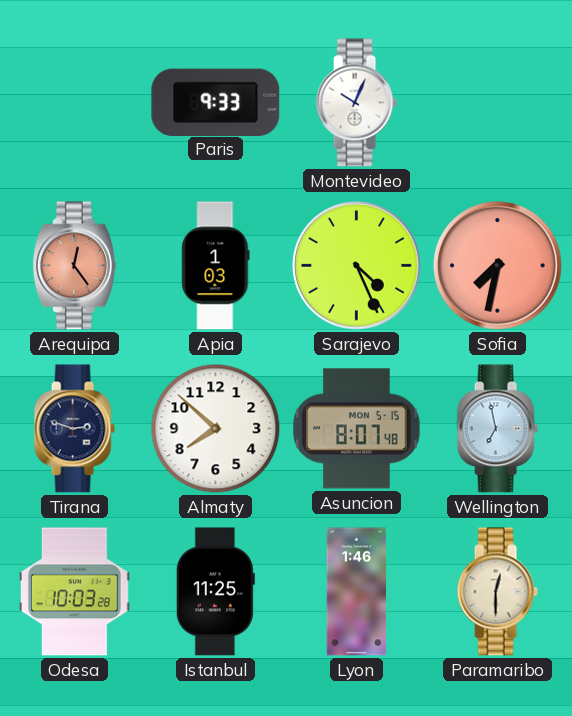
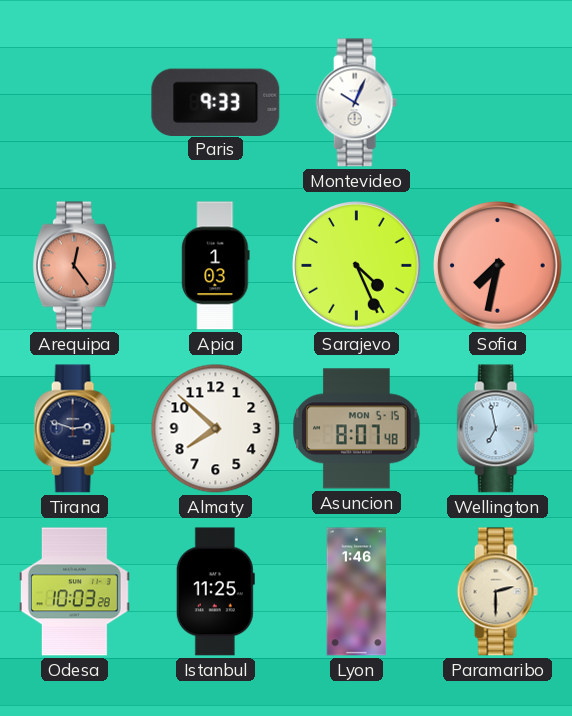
Paramaribo: 12:30 -> 2:30
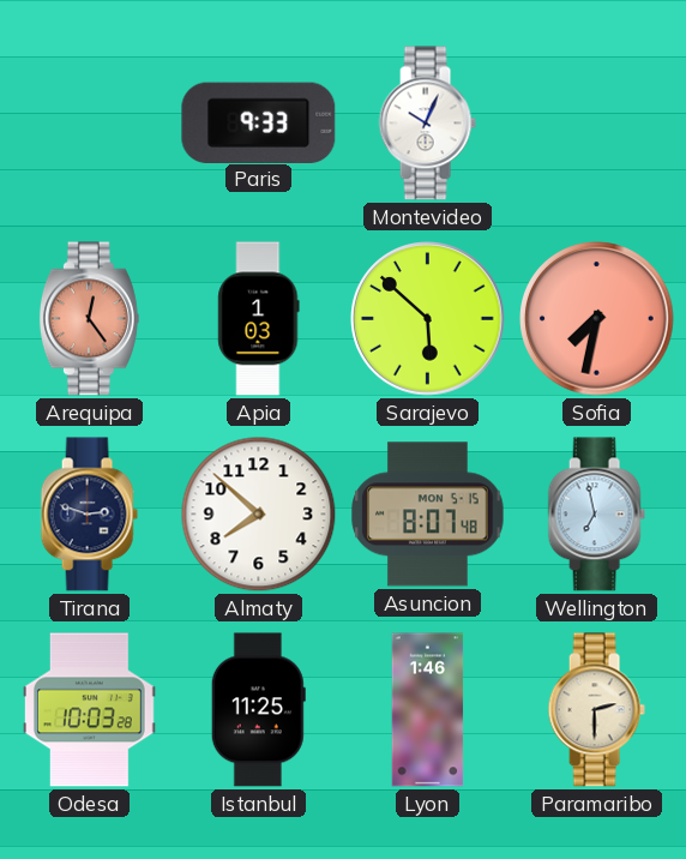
Sarajevo: 4:26 -> 5:52
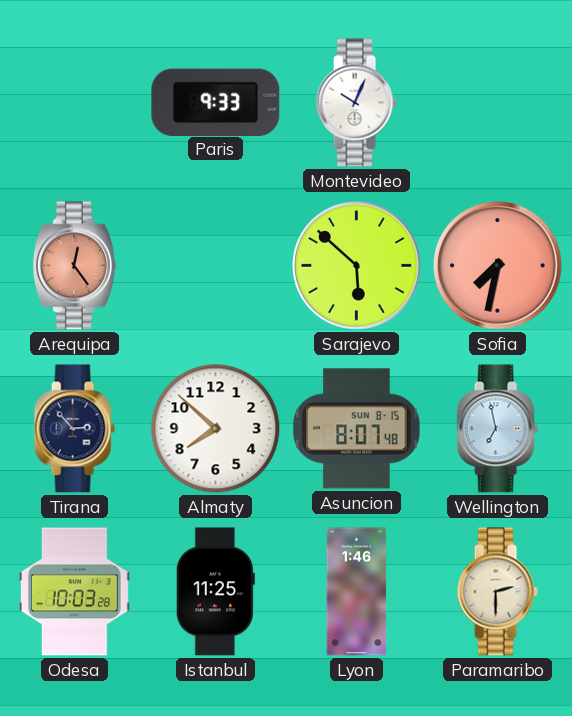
Apia: 1:03 -> none
Tirana: 2:48 -> 2:53
Asuncion date: MON 5-15 -> SUN 8-15
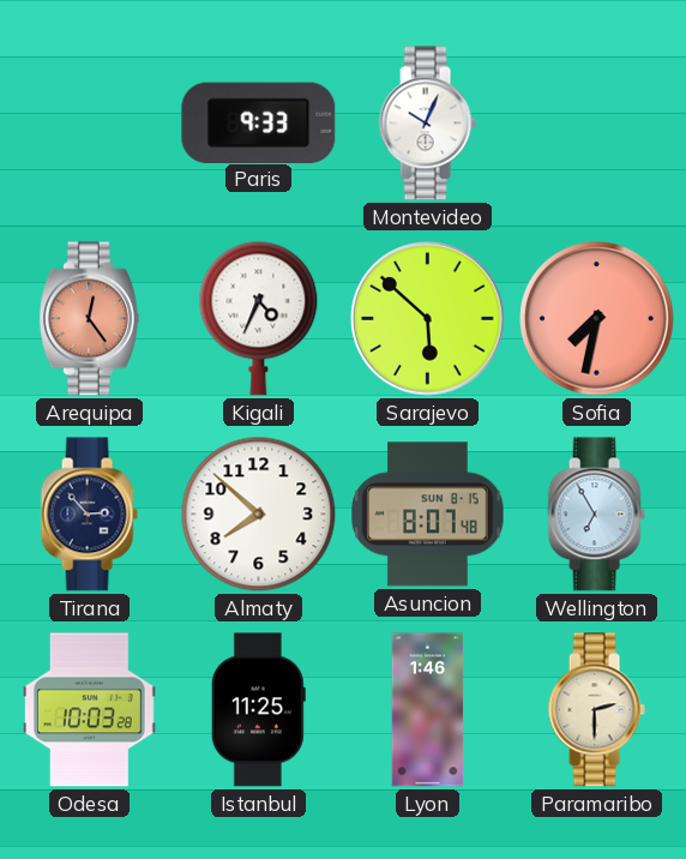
Kigali: none -> 4:34
Wellington: 6:58 -> 6:55
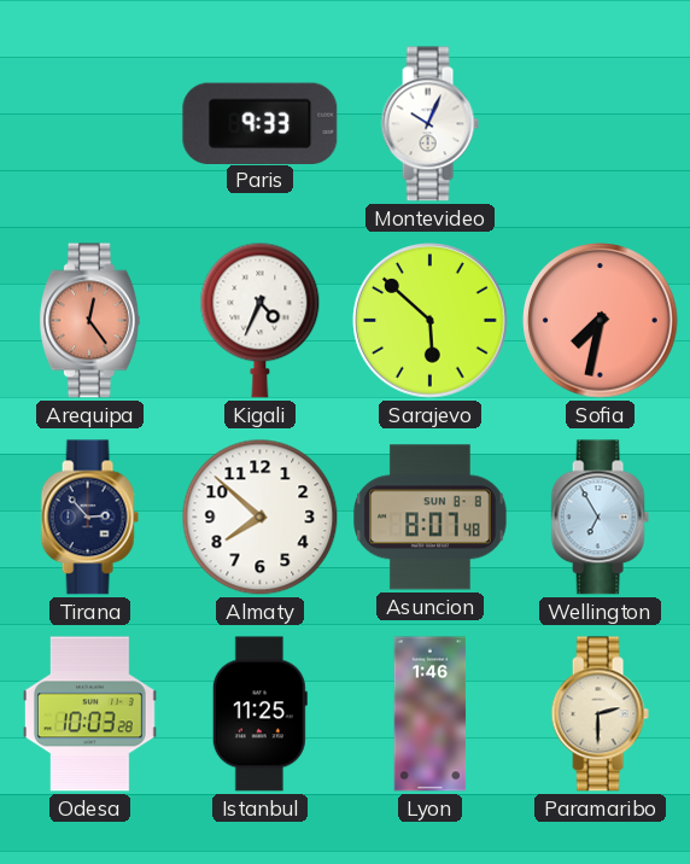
Asuncion date: SUN 8-15 -> SUN 8-8
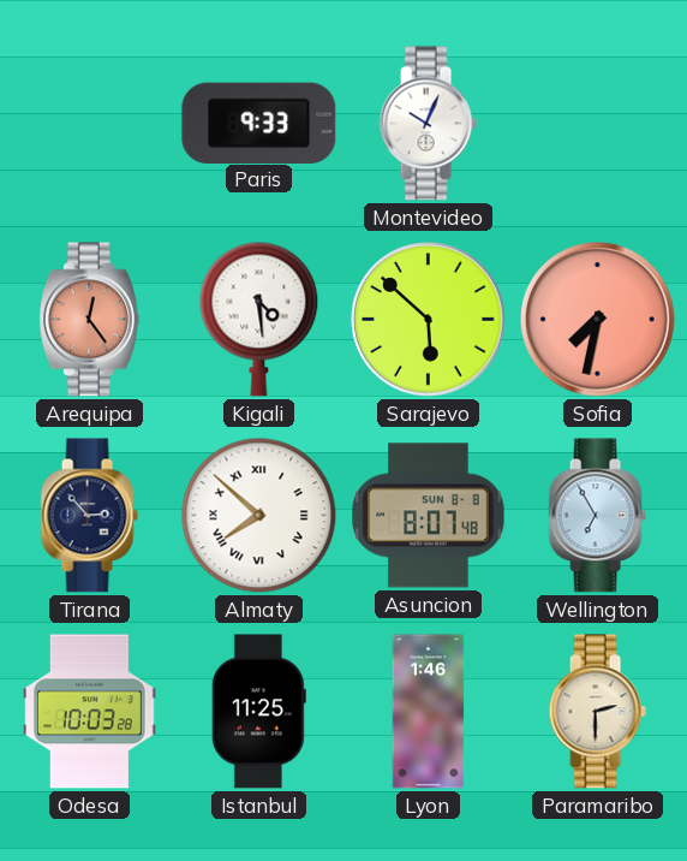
Kigali: 4:34 -> 4:29
Almaty numerals: Arabic -> Roman
